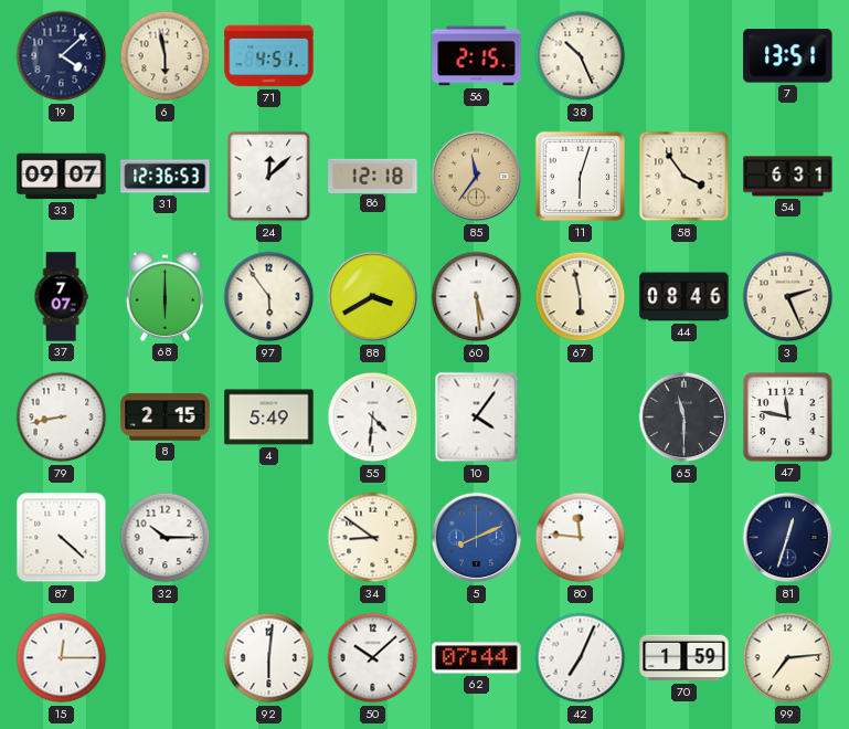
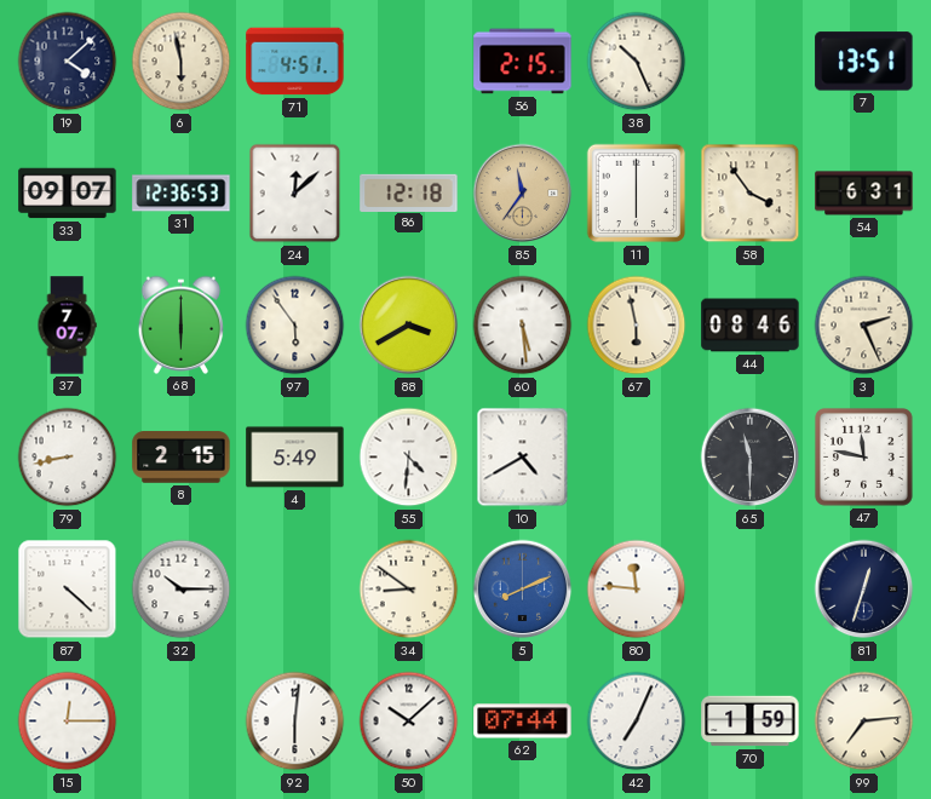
11: 6:03 -> 6:00
10: 4:06 -> 4:40
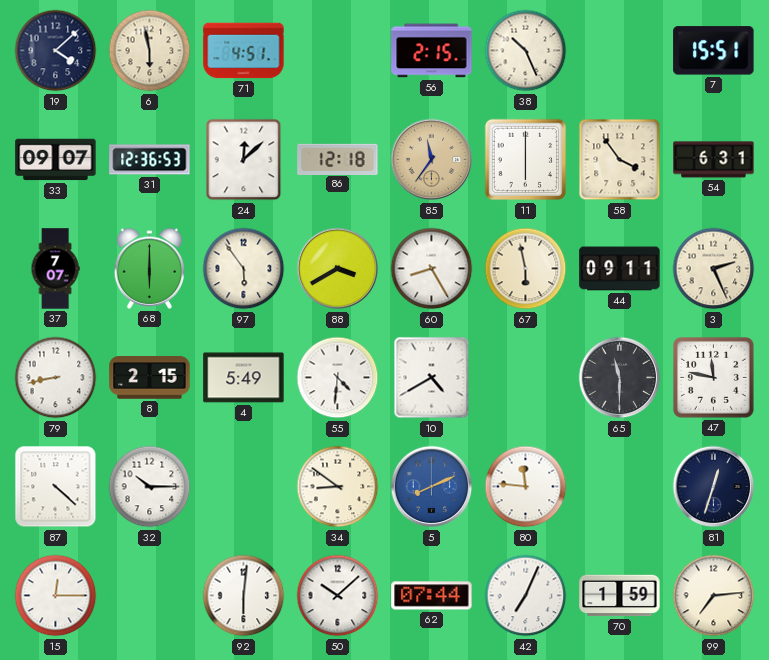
7: 13:51 -> 15:51
60: 5:29 -> 8:25
44: 08:46 -> 09:11
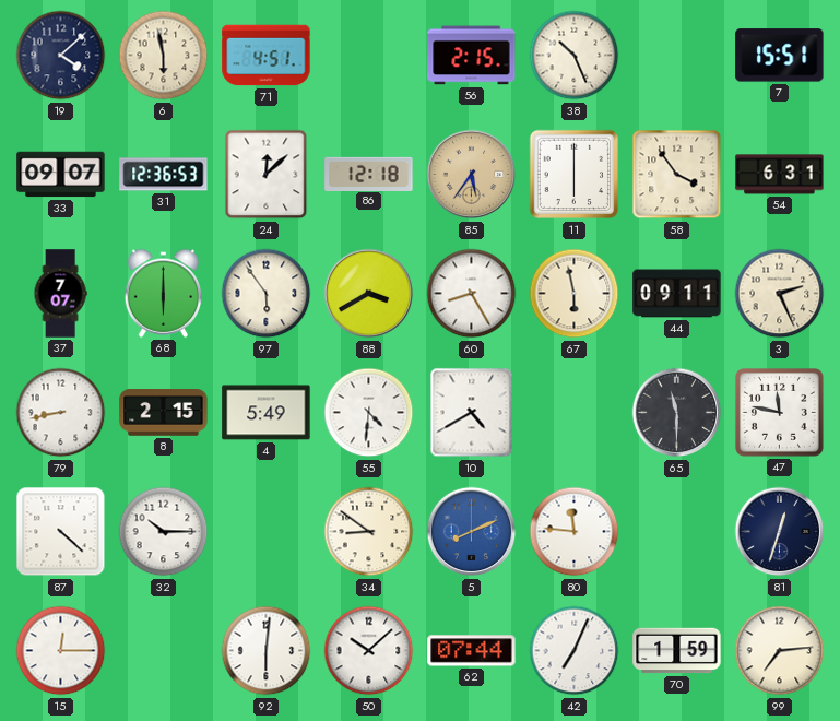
85: 11:36 -> 5:36
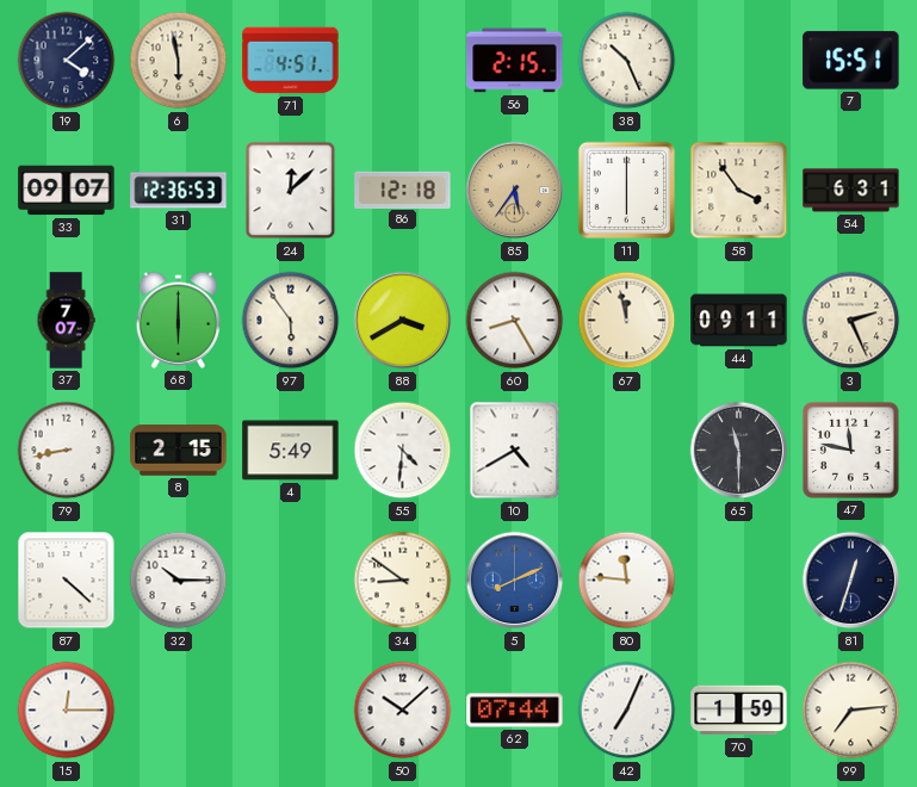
67: 5:58 -> 11:58
92: 6:01 -> none
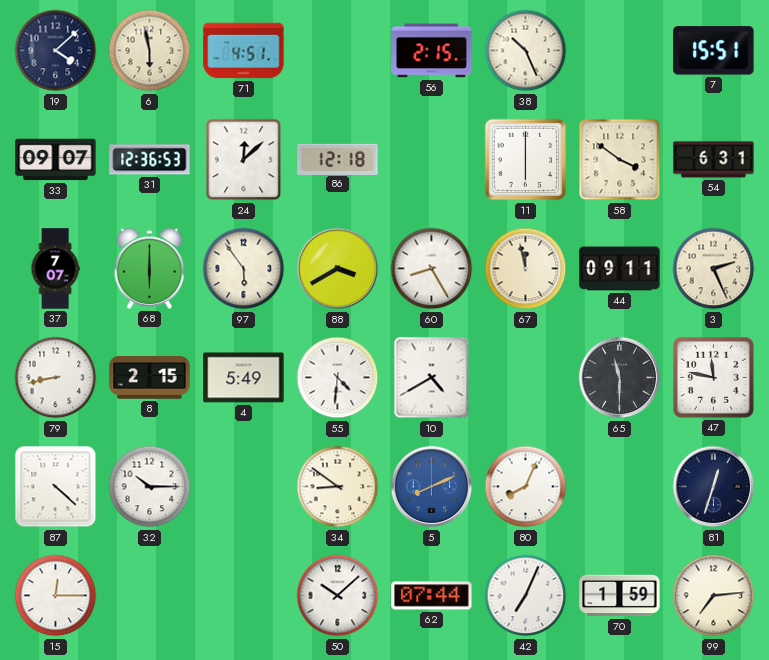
85: 5:36 -> none
58: 3:54 -> 3:51
80: 11:46 -> 8:04
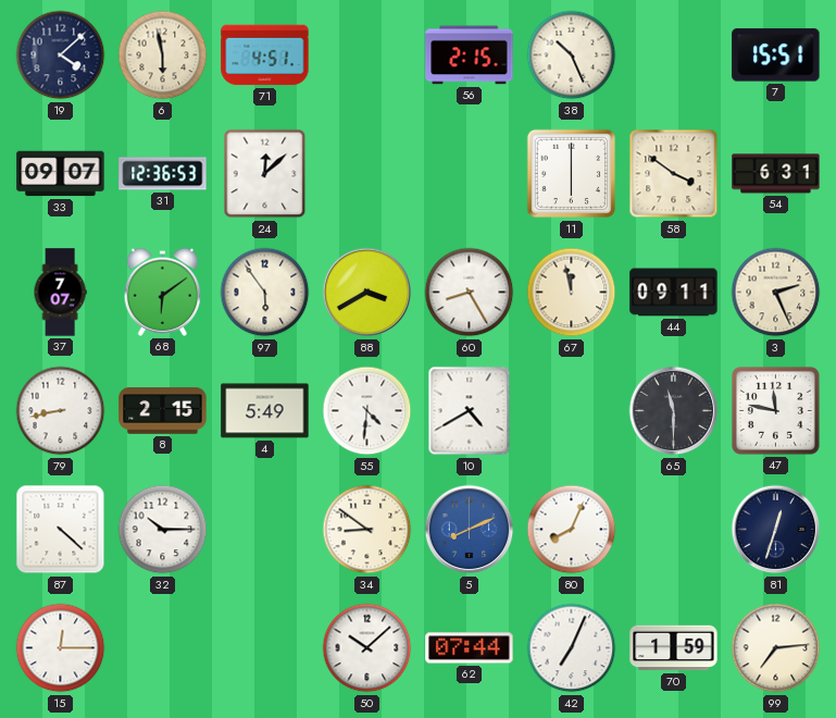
86: 12:18 -> none
68: 6:00 -> 6:09
